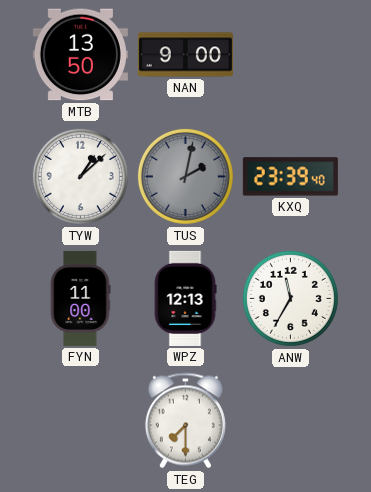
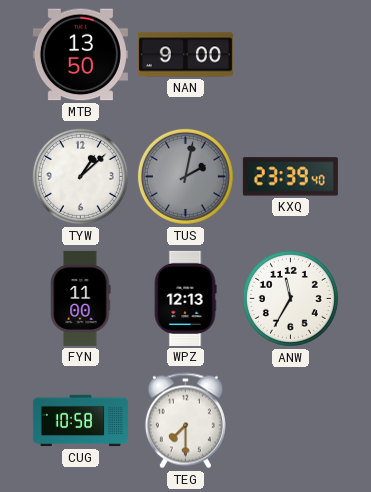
CUG: none -> 10:58
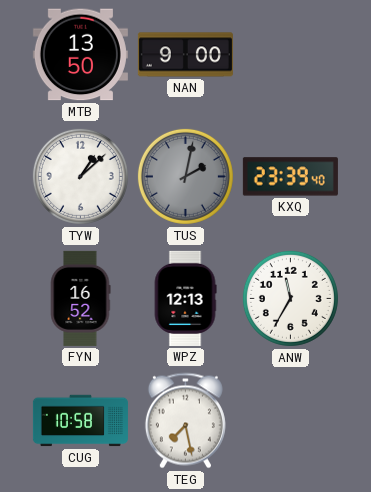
FYN: 11:00 -> 16:52
TEG: 7:30 -> 7:28
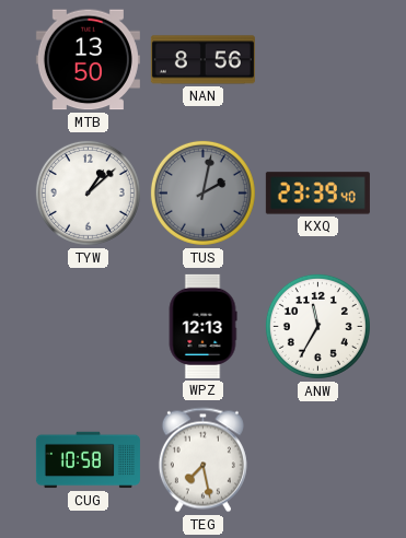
NAN: 9:00 -> 8:56
FYN: 16:52 -> none
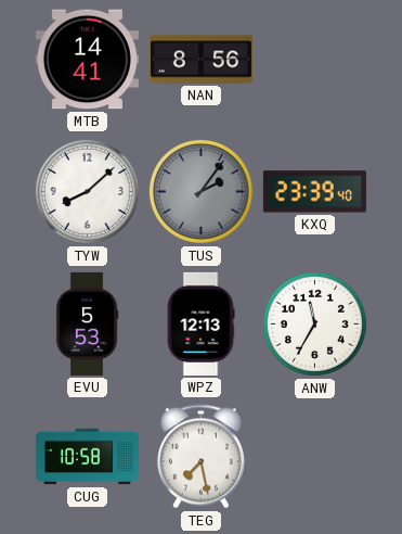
MTB: 13:50 -> 14:41
TYW: 1:08 -> 8:08
TUS: 2:02 -> 2:06
EVU: none -> 5:53
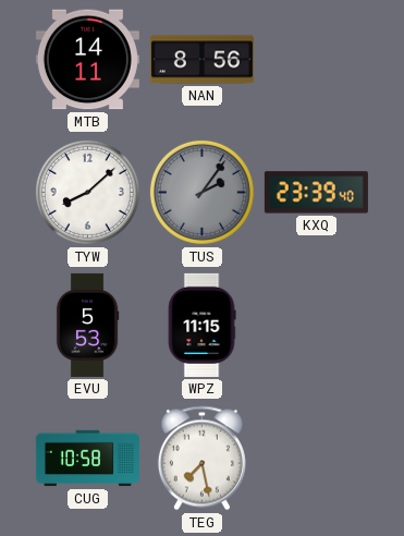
MTB: 14:41 -> 14:11
WPZ: 12:13 -> 11:15
ANW: 11:35 -> none
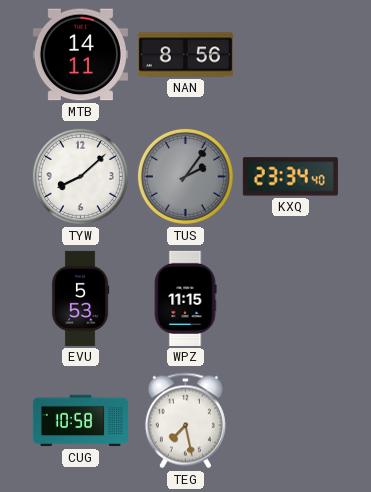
KXQ: 23:39 -> 23:34
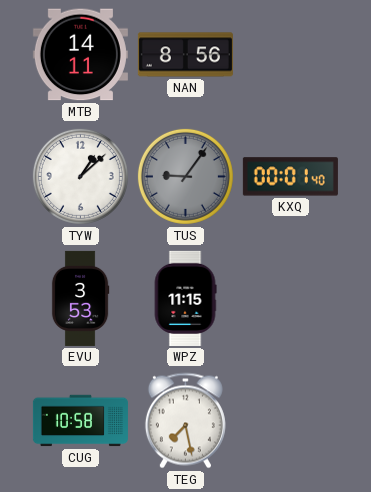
TYW: 8:08 -> 1:08
TUS: 2:06 -> 9:06
KXQ: 23:34 -> 00:01
EVU: 5:53 -> 3:53
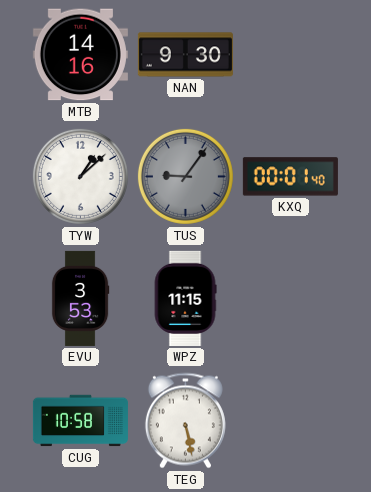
MTB: 14:11 -> 14:16
NAN: 8:56 -> 9:30
TEG: 7:28 -> 5:28
